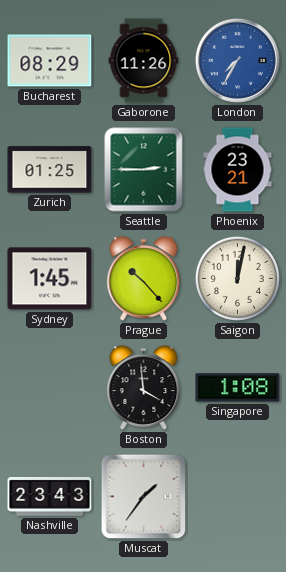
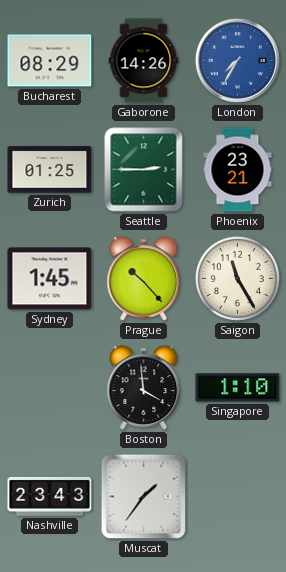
Gaborone: 11:26 -> 14:26
Saigon: 12:02 -> 11:25
Singapore: 1:08 -> 1:10
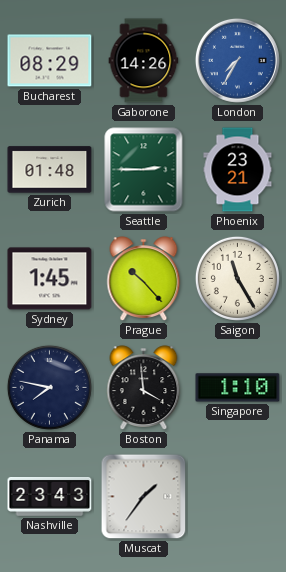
Zurich: 01:25 -> 01:48
Panama: none -> 7:47
